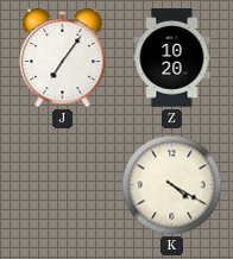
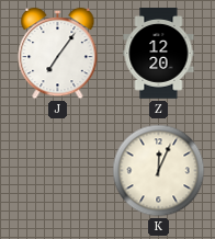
Z: 10:20 -> 12:20
K: 4:20 -> 12:04
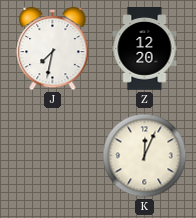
J: 7:06 -> 7:32
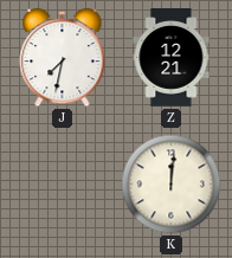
Z: 12:20 -> 12:21
K: 12:04 -> 12:01
